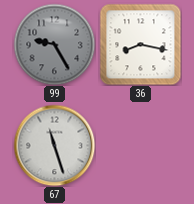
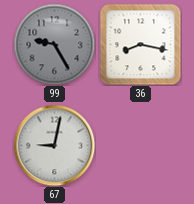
67: 11:27 -> 9:02
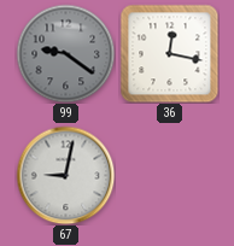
99: 9:25 -> 9:21
36: 8:17 -> 12:17
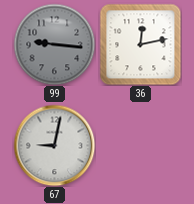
99: 9:21 -> 9:16
36: 12:17 -> 12:13
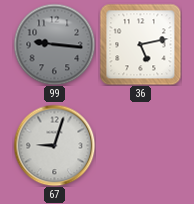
36: 12:13 -> 5:13
67: 9:02 -> 9:03
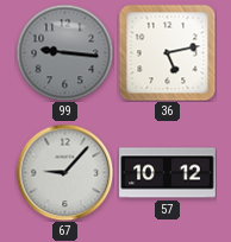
67: 9:03 -> 9:07
57: none -> 10:12
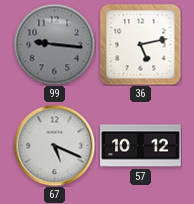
67: 9:07 -> 5:19
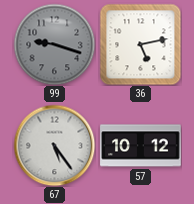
99: 9:16 -> 9:18
67: 5:19 -> 5:24
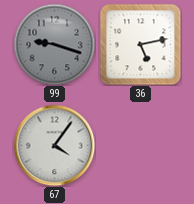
67: 5:24 -> 4:06
57: 10:12 -> none
